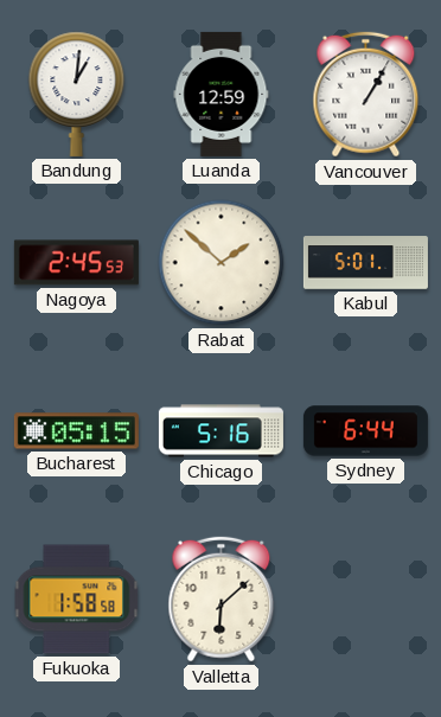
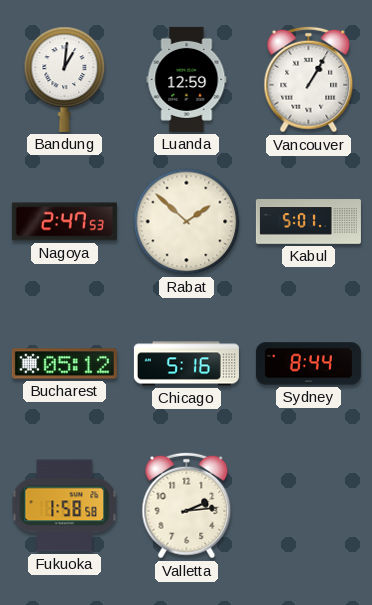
Nagoya: 2:45 -> 2:47
Bucharest: 05:15 -> 05:12
Sydney: 6:44 -> 8:44
Valletta: 6:08 -> 2:14
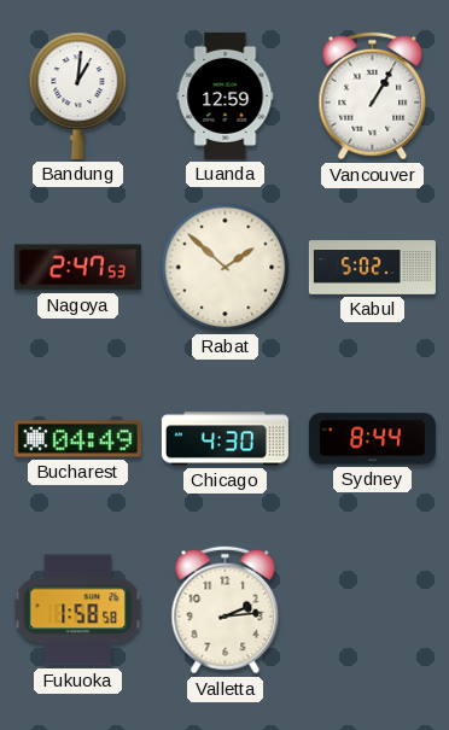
Kabul: 5:01 -> 5:02
Bucharest: 05:12 -> 04:49
Chicago: 5:16 -> 4:30
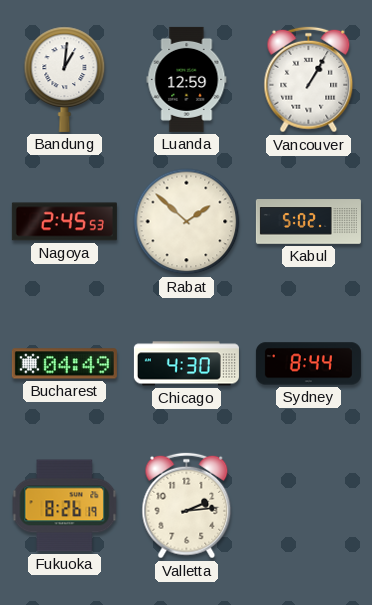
Nagoya: 2:47 -> 2:45
Fukuoka: 1:58 -> 8:26
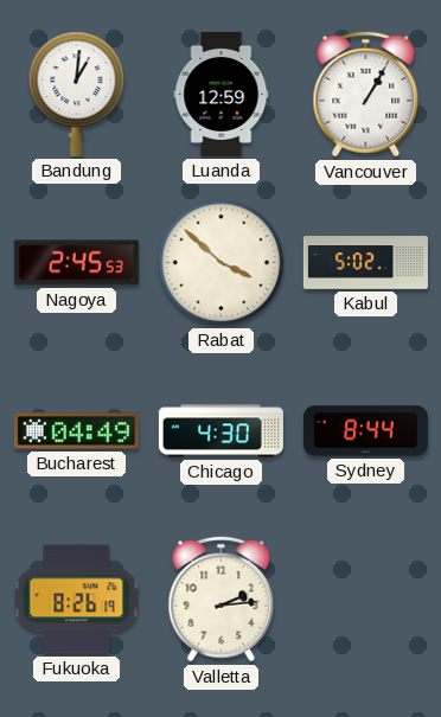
Rabat: 1:52 -> 3:52
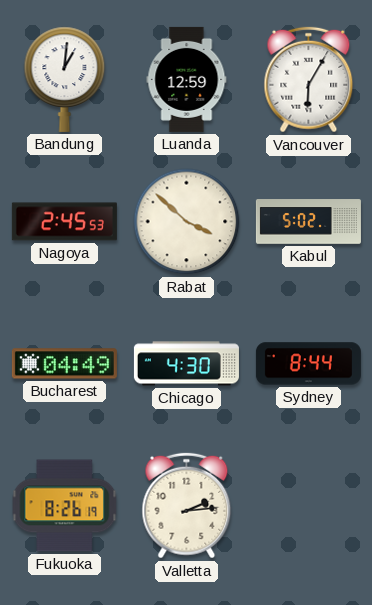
Vancouver: 1:05 -> 6:05
